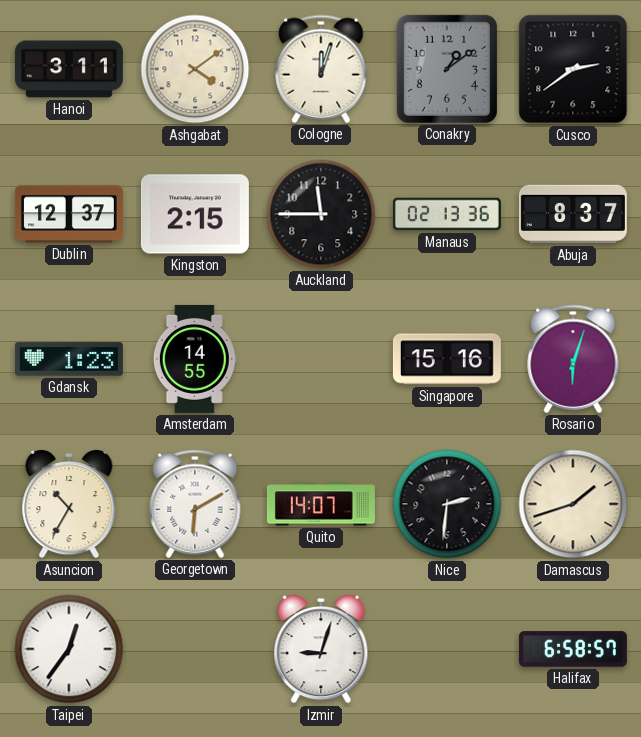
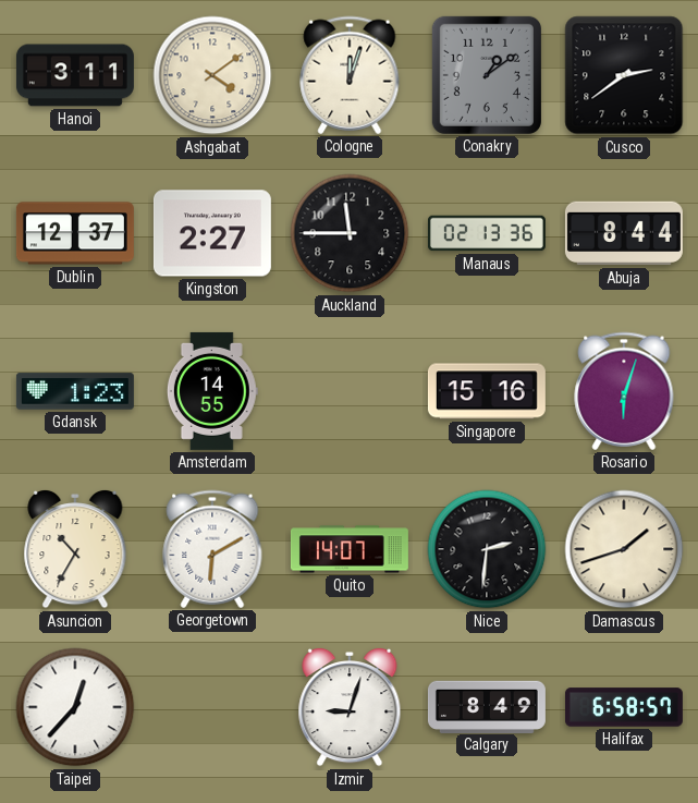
Kingston: 2:15 -> 2:27
Abuja: 8:37 -> 8:44
Taipei: 12:36 -> 12:37
Calgary: none -> 8:49
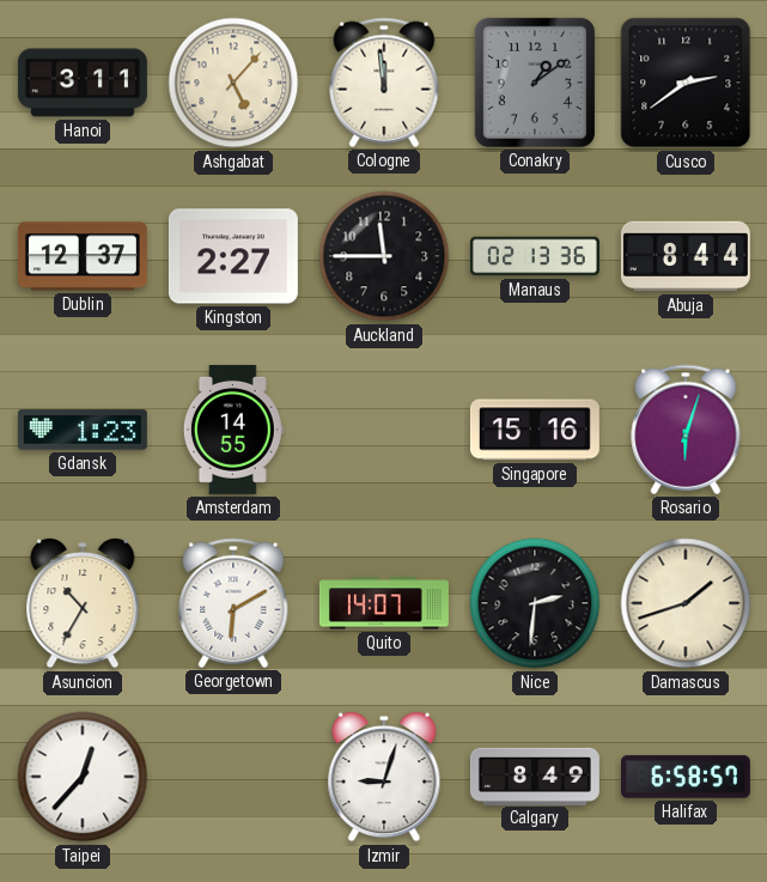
Ashgabat: 4:09 -> 5:07
Cologne: 12:03 -> 11:59
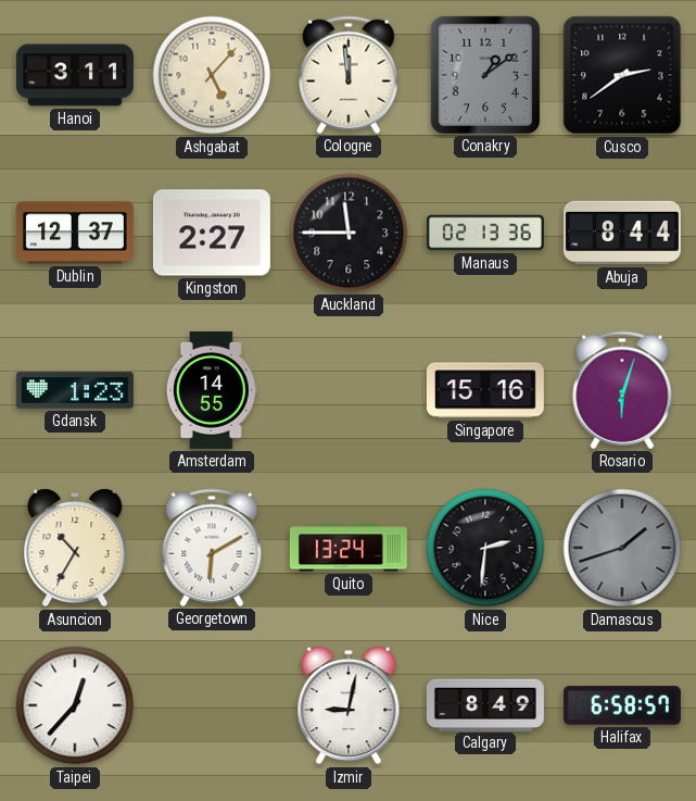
Quito: 14:07 -> 13:24
Damascus dial: cream -> grey
Izmir: 9:03 -> 9:02
